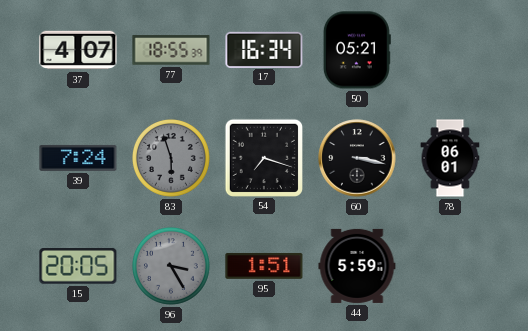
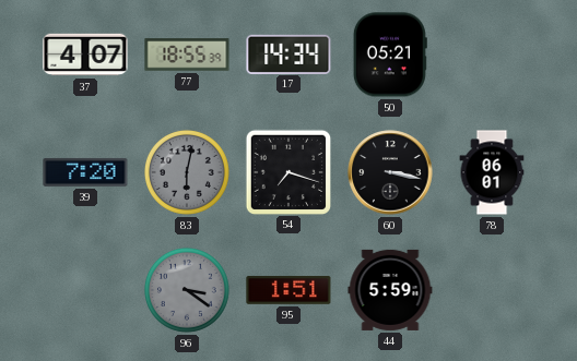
17: 16:34 -> 14:34
39: 7:24 -> 7:20
83: 5:57 -> 6:02
15: 20:05 -> none
96: 3:25 -> 3:21
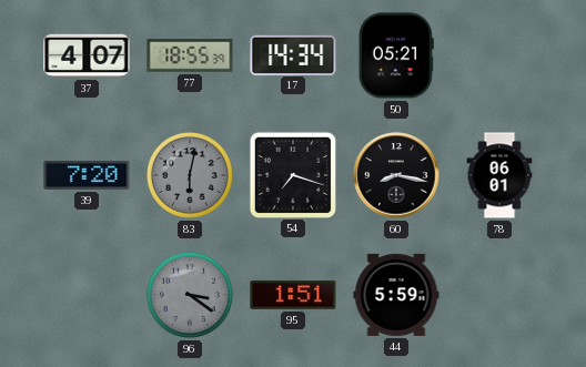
60: 3:17 -> 8:17
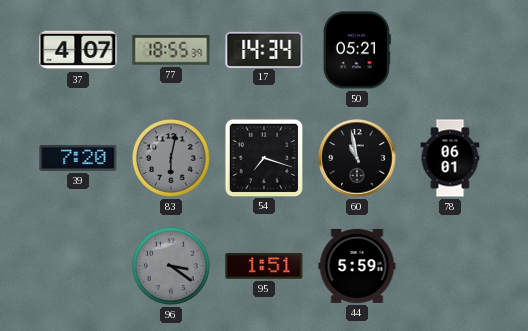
60: 8:17 -> 10:58
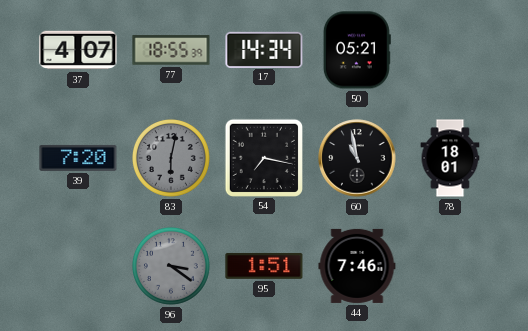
54: 7:18 -> 7:17
78: 06:01 -> 18:01
44: 5:59 -> 7:46
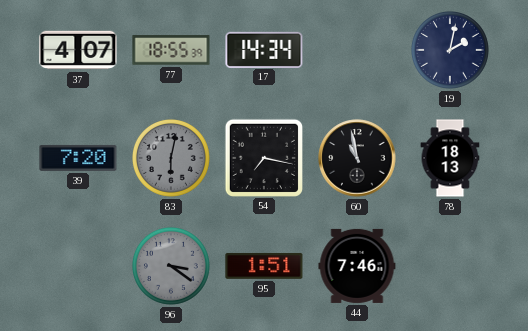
50: 05:21 -> none
19: none -> 2:02
78: 18:01 -> 18:13
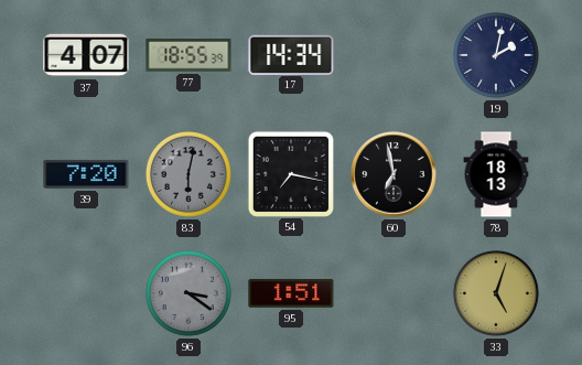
60: 10:58 -> 6:58
44: 7:46 -> none
33: none -> 5:03
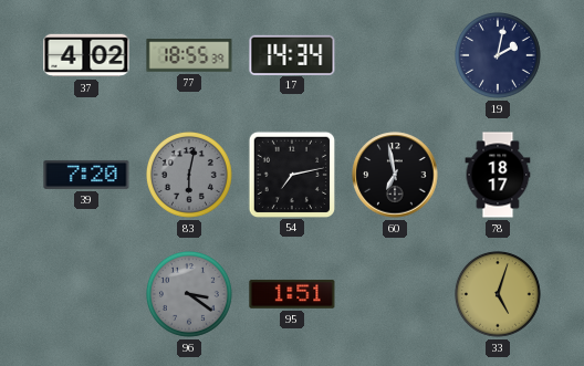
37: 4:07 -> 4:02
54: 7:17 -> 7:13
78: 18:13 -> 18:17
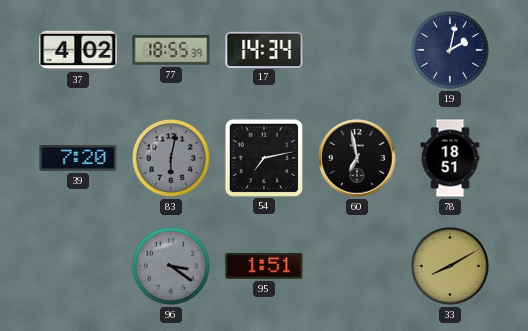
78: 18:17 -> 18:51
33: 5:03 -> 8:10
